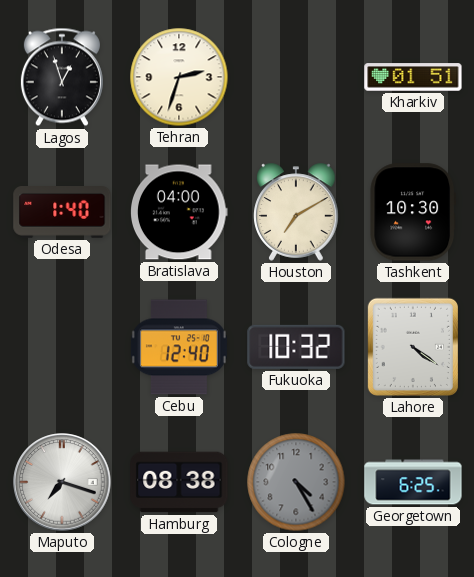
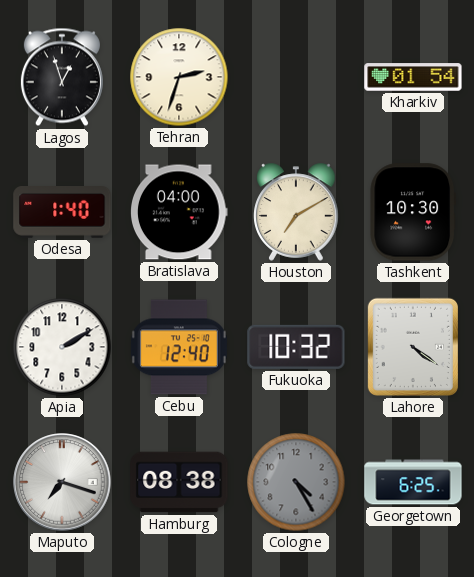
Kharkiv: 01:51 -> 01:54
Apia: none -> 2:10
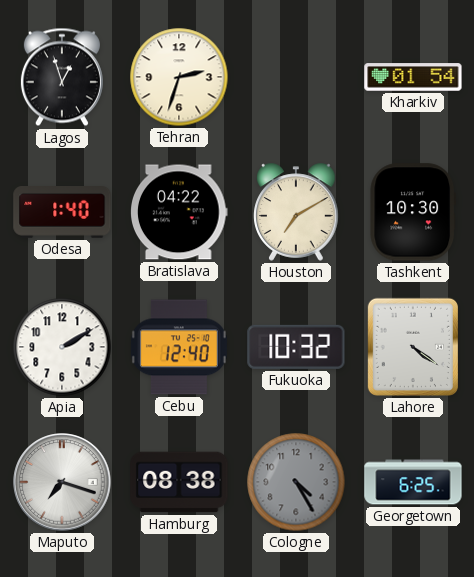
Bratislava: 04:00 -> 04:22
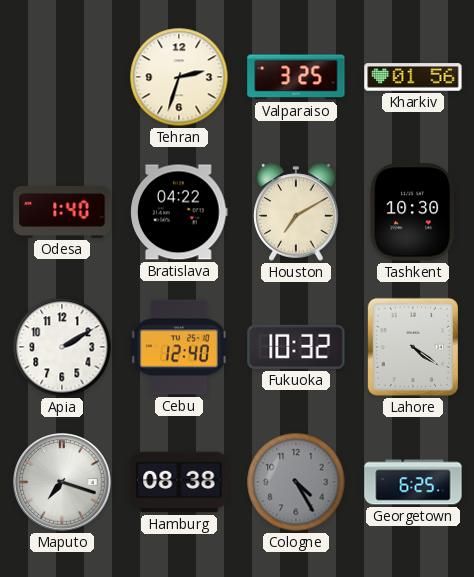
Lagos: 12:57 -> none
Valparaiso: none -> 3:25
Kharkiv: 01:54 -> 01:56
